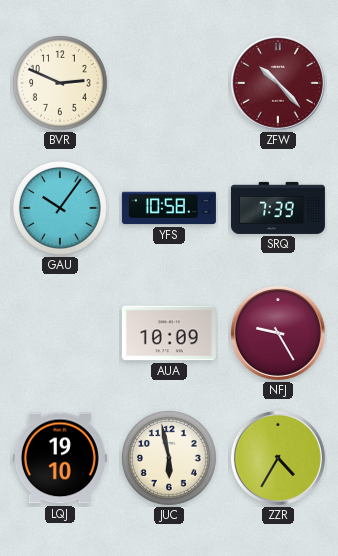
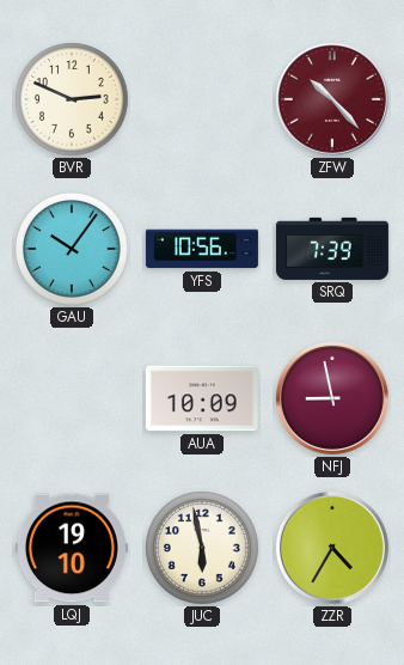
YFS: 10:58 -> 10:56
NFJ: 9:25 -> 8:58
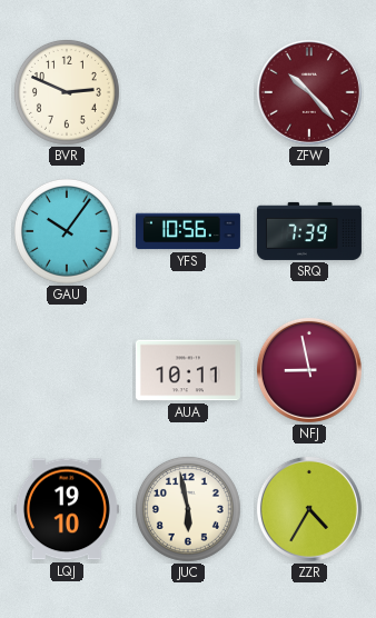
AUA: 10:09 -> 10:11
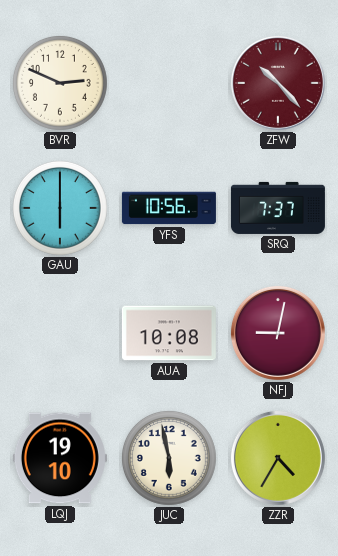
GAU: 10:06 -> 6:00
SRQ: 7:39 -> 7:37
AUA: 10:11 -> 10:08
NFJ: 8:58 -> 9:02
